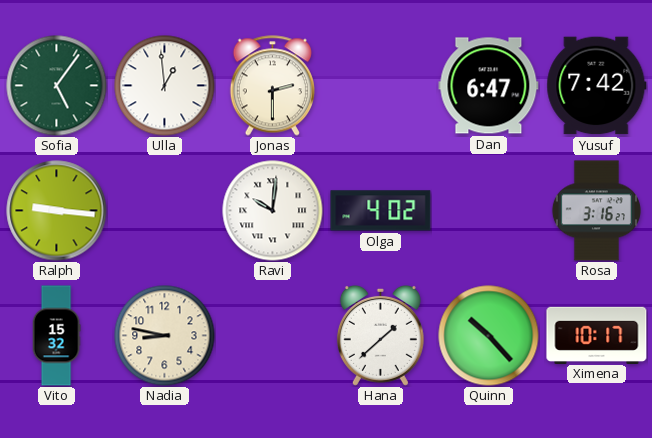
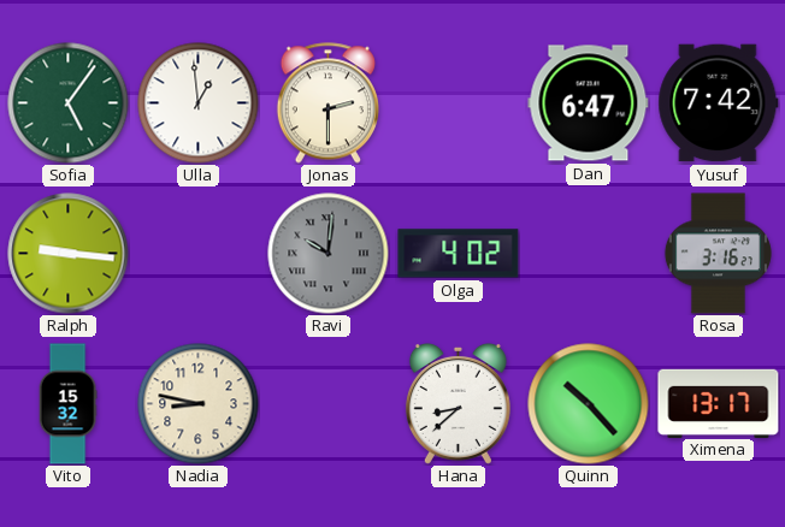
Ravi dial: white -> grey
Hana: 1:38 -> 8:38
Ximena: 10:17 -> 13:17
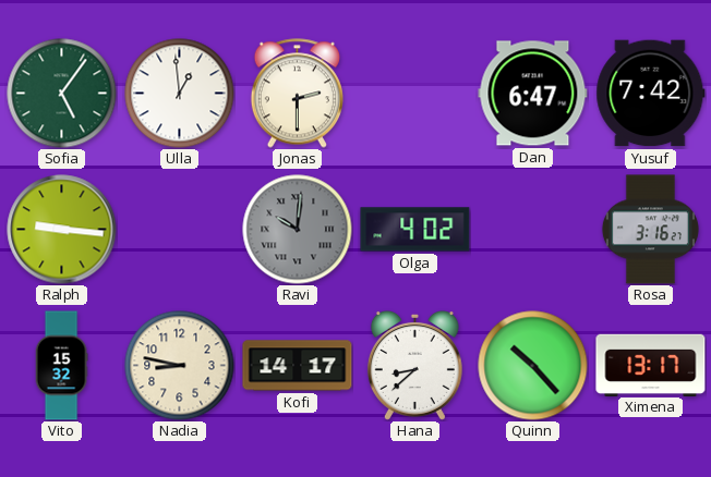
Kofi: none -> 14:17
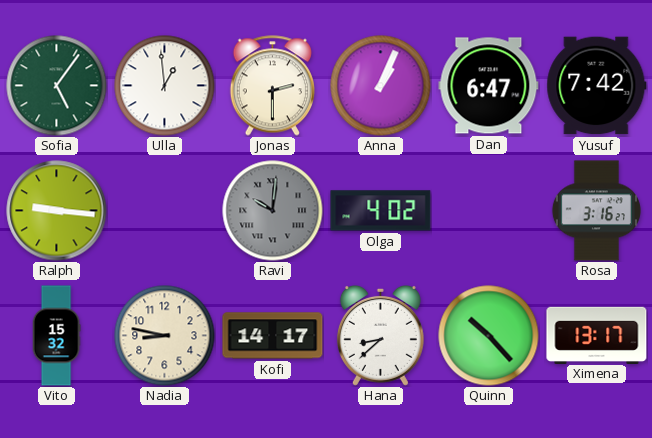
Anna: none -> 1:04
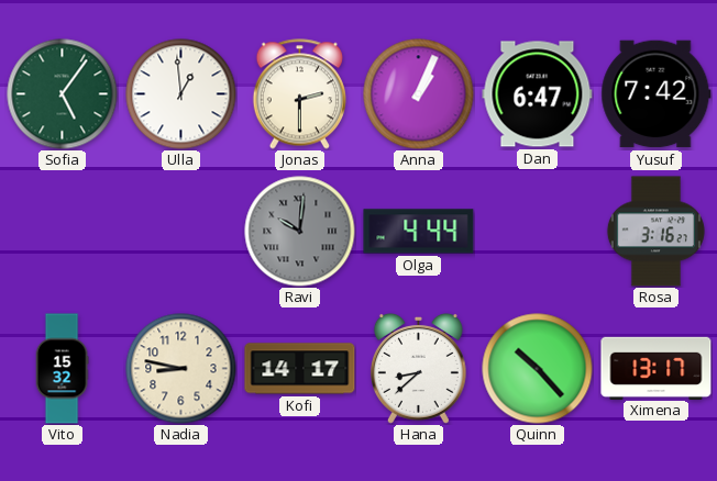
Ralph: 9:16 -> none
Olga: 4:02 -> 4:44
